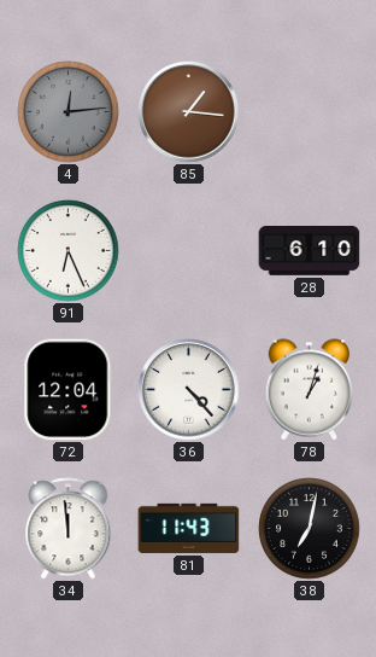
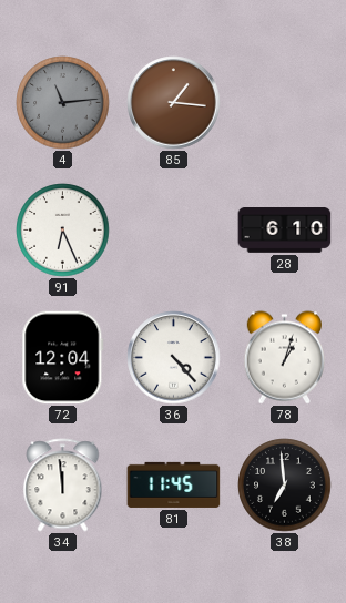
4: 12:14 -> 11:14
81: 11:43 -> 11:45
38: 7:02 -> 6:59
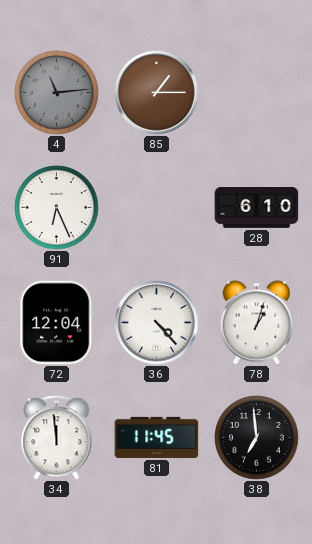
85: 1:16 -> 1:15
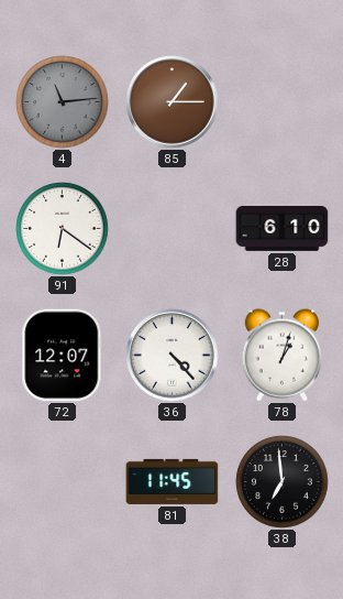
91: 6:26 -> 6:21
72: 12:04 -> 12:07
34: 11:59 -> none
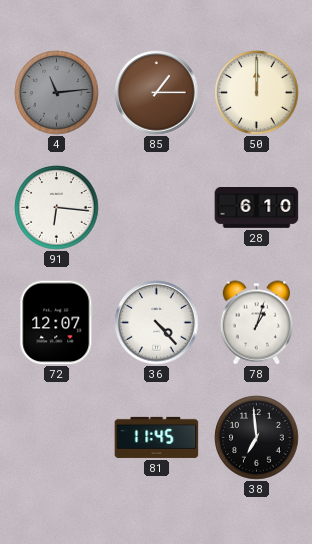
50: none -> 12:00
91: 6:21 -> 6:16
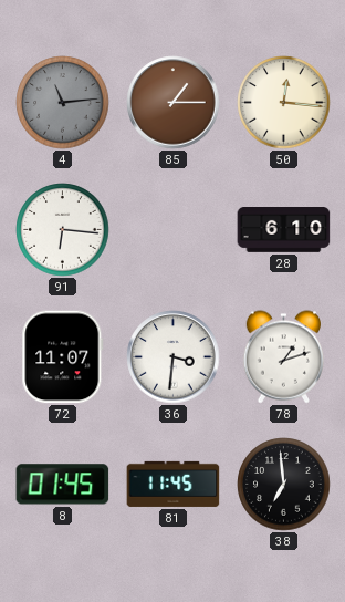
50: 12:00 -> 12:16
72: 12:07 -> 11:07
36: 4:23 -> 3:31
78: 1:03 -> 1:12
8: none -> 01:45
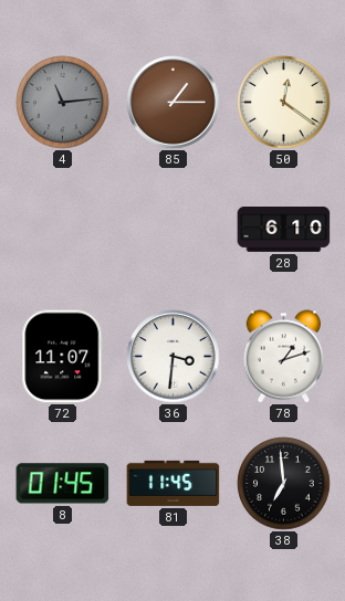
50: 12:16 -> 12:21
91: 6:16 -> none
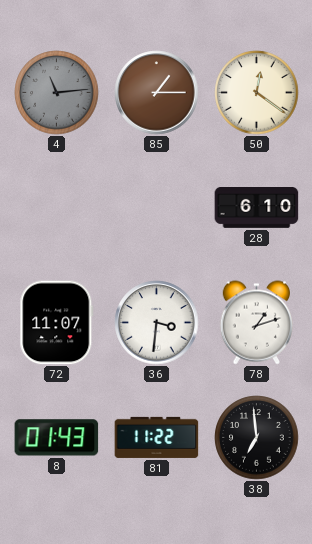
8: 01:45 -> 01:43
81: 11:45 -> 11:22
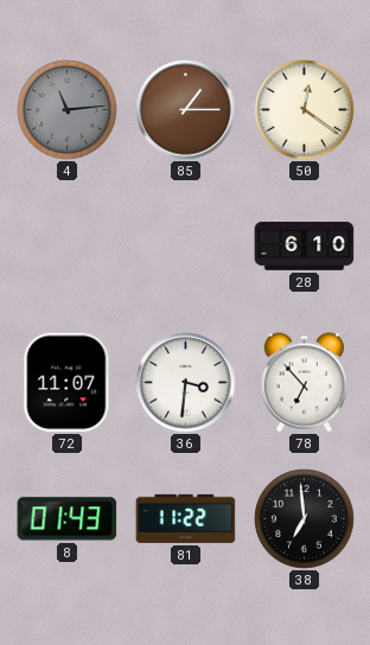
78: 1:12 -> 6:53
